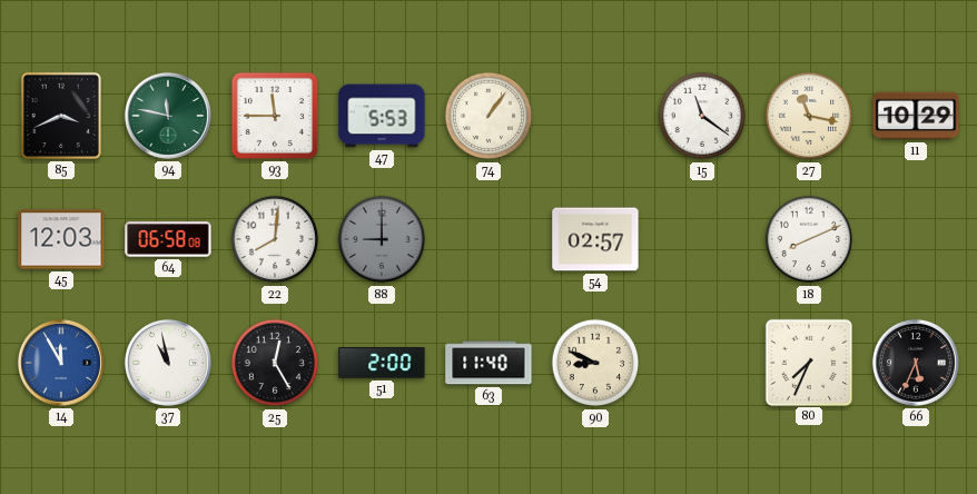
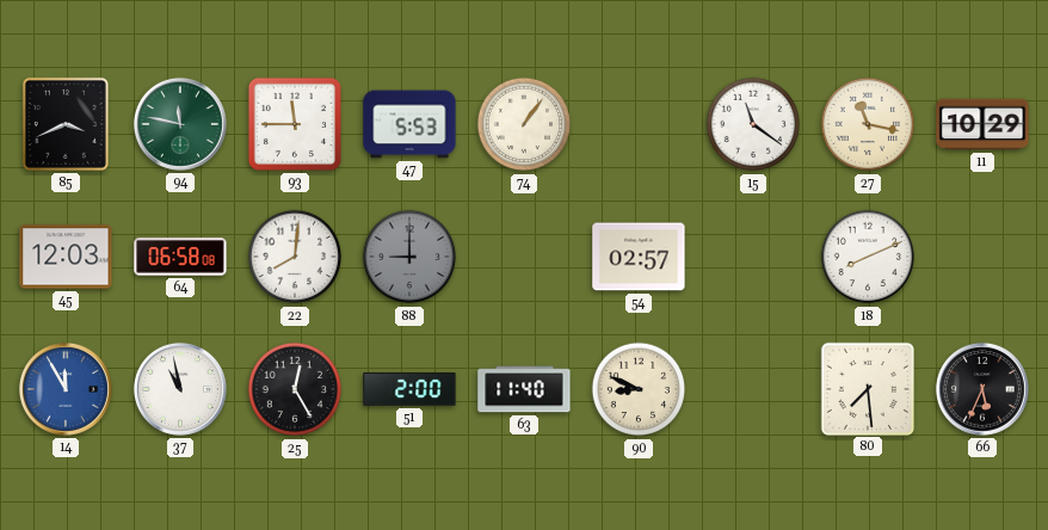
80: 7:34 -> 7:29
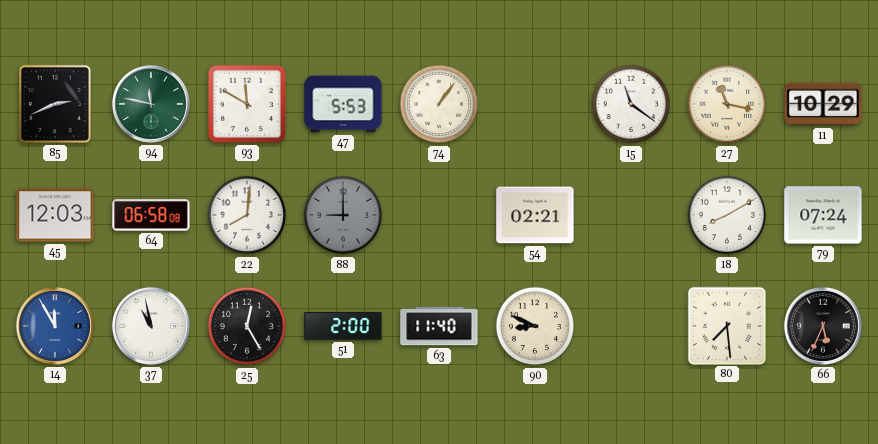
85: 3:41 -> 2:41
93: 11:45 -> 11:50
54: 02:57 -> 02:21
18: 8:11 -> 8:10
79: none -> 07:24
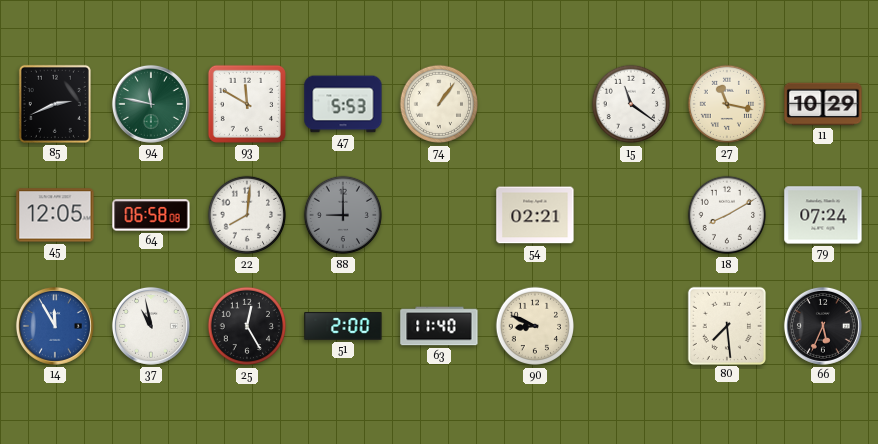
45: 12:03 -> 12:05
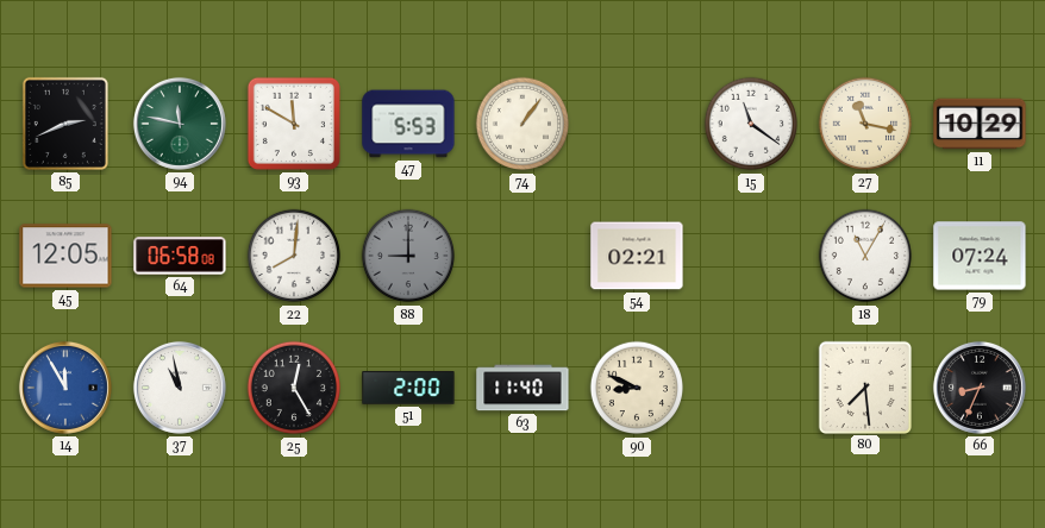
18: 8:10 -> 11:05
66: 5:34 -> 8:34
